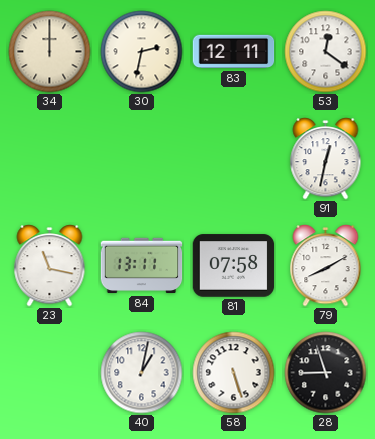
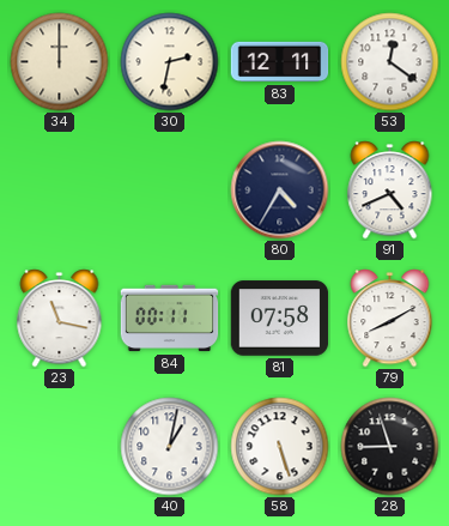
80: none -> 4:35
91: 12:32 -> 4:41
84: 13:11 -> 00:11
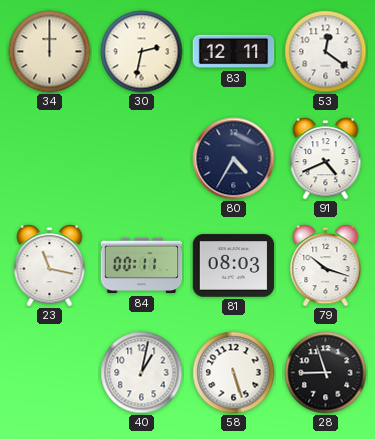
81: 07:58 -> 08:03
79: 8:10 -> 10:18
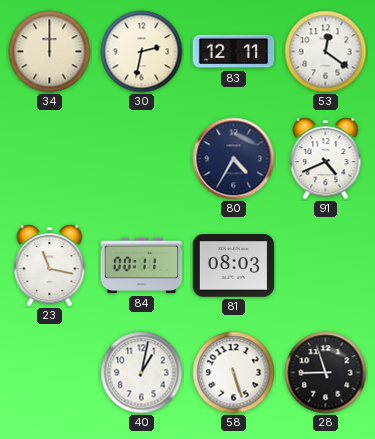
79: 10:18 -> none
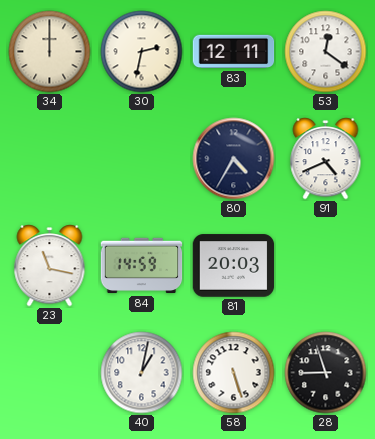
84: 00:11 -> 14:59
81: 08:03 -> 20:03
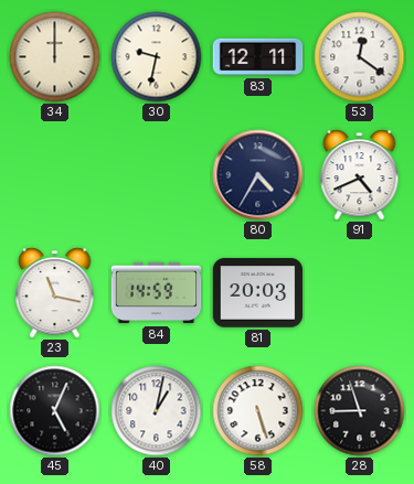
30: 2:32 -> 9:32
45: none -> 5:04
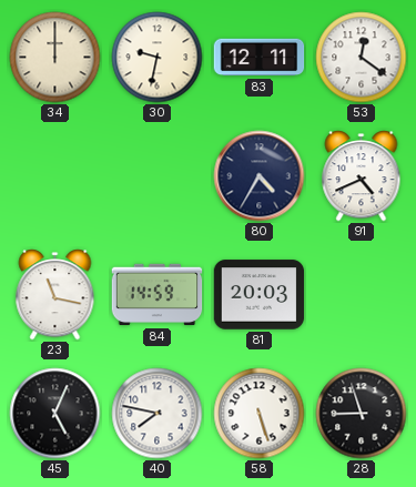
40: 1:02 -> 7:47
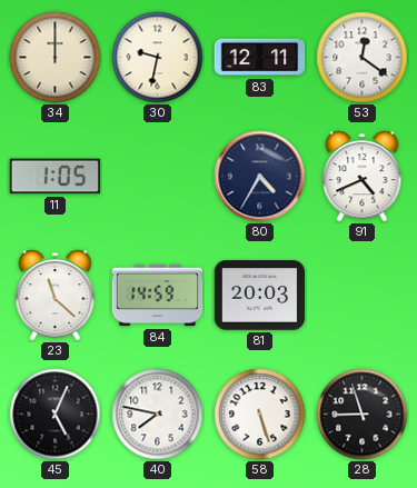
11: none -> 1:05
23: 11:17 -> 11:22
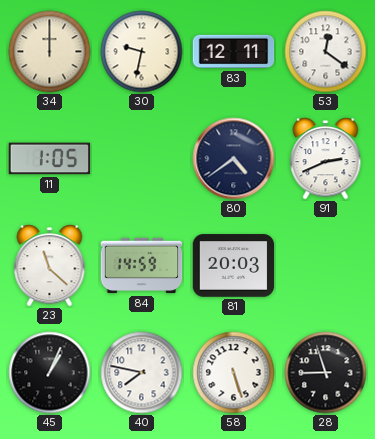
80: 4:35 -> 4:39
91: 4:41 -> 2:41
45: 5:04 -> 1:04
